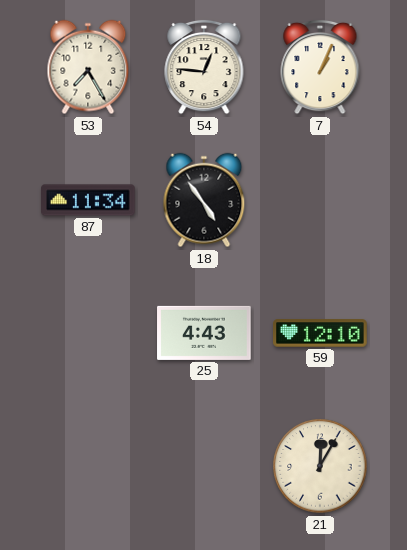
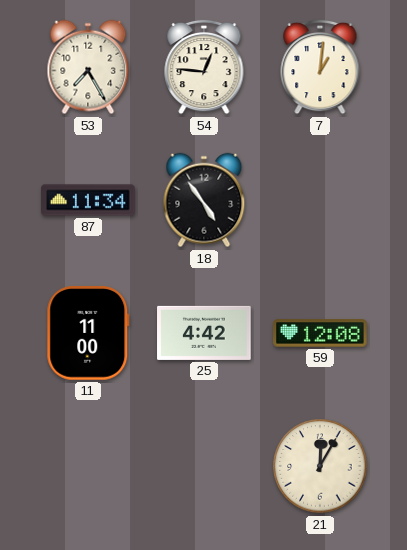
7: 1:04 -> 1:01
11: none -> 11:00
25: 4:43 -> 4:42
59: 12:10 -> 12:08
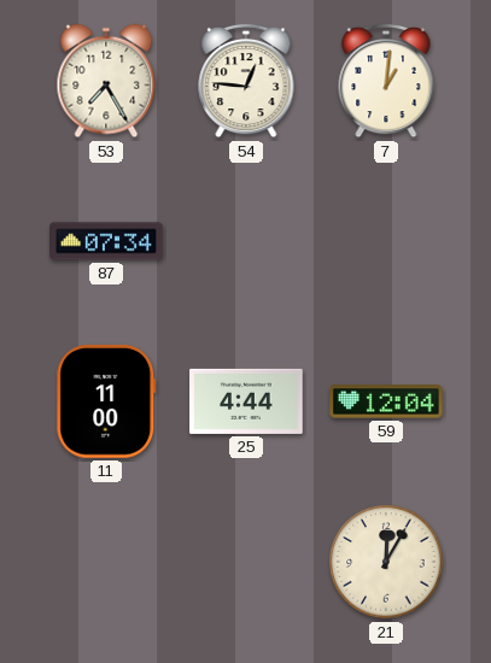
87: 11:34 -> 07:34
18: 4:54 -> none
25: 4:42 -> 4:44
59: 12:08 -> 12:04
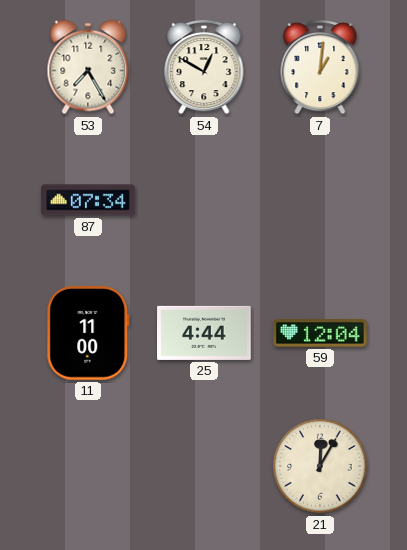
54: 12:46 -> 12:50
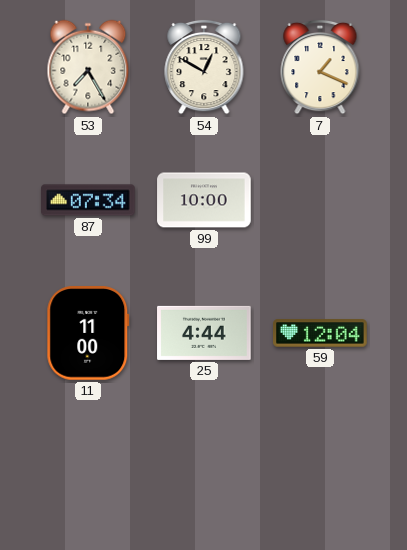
7: 1:01 -> 1:19
99: none -> 10:00
21: 12:05 -> none
